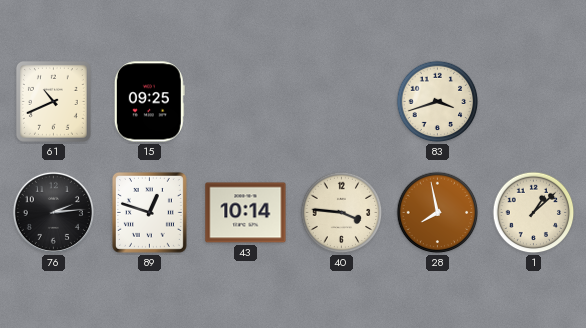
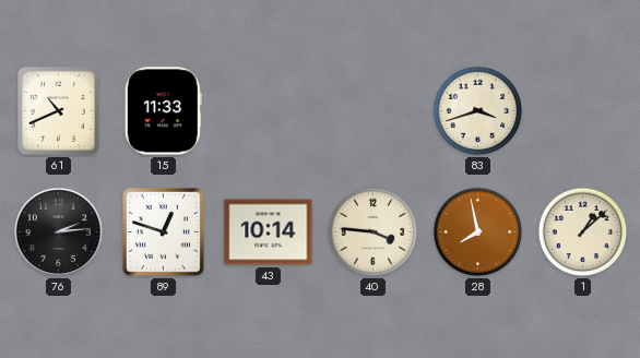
15: 09:25 -> 11:33
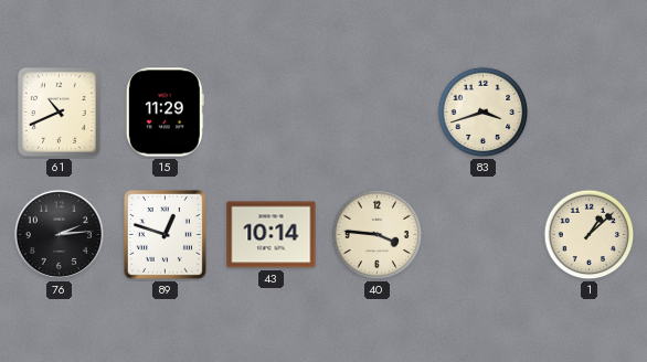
15: 11:33 -> 11:29
28: 7:58 -> none
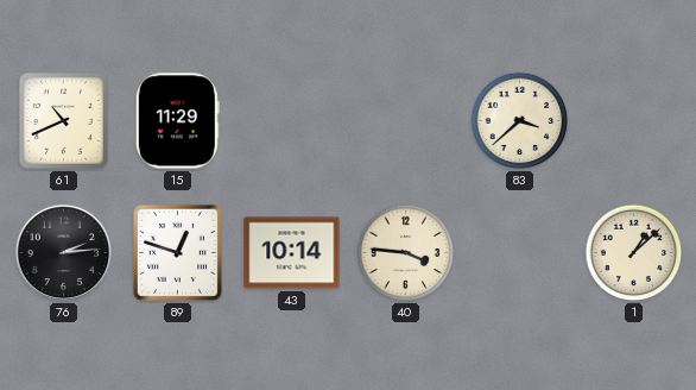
83: 3:42 -> 3:38
